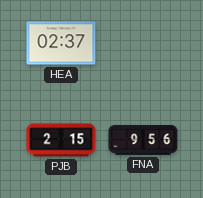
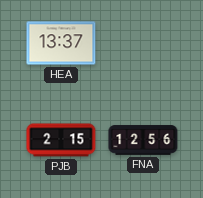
HEA: 02:37 -> 13:37
FNA: 9:56 -> 12:56
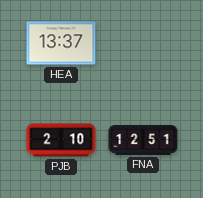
PJB: 2:15 -> 2:10
FNA: 12:56 -> 12:51
